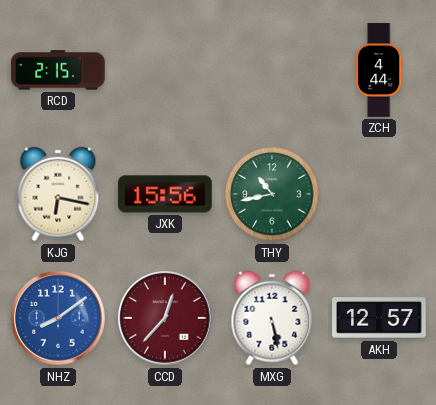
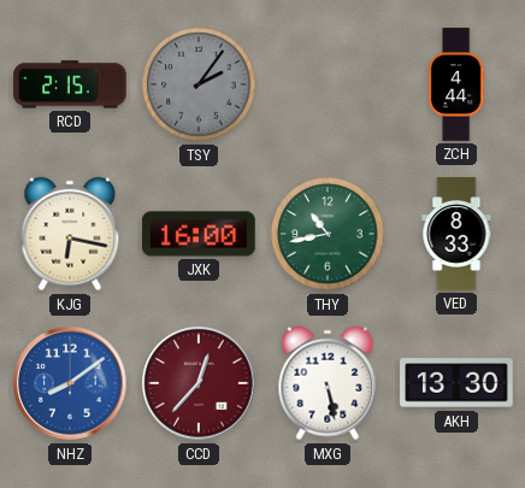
TSY: none -> 2:06
JXK: 15:56 -> 16:00
VED: none -> 8:33
AKH: 12:57 -> 13:30
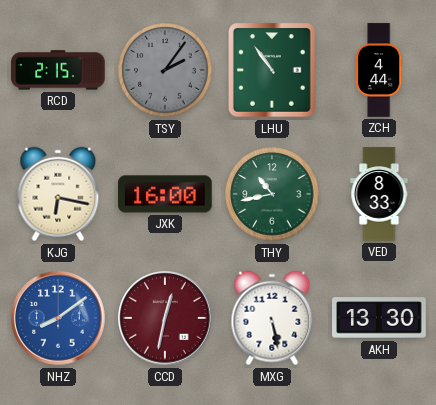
LHU: none -> 10:54
CCD: 12:37 -> 12:32
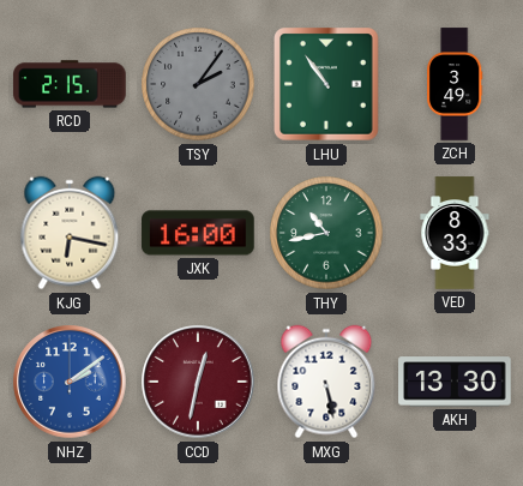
ZCH: 4:44 -> 3:49
NHZ: 8:09 -> 2:09
